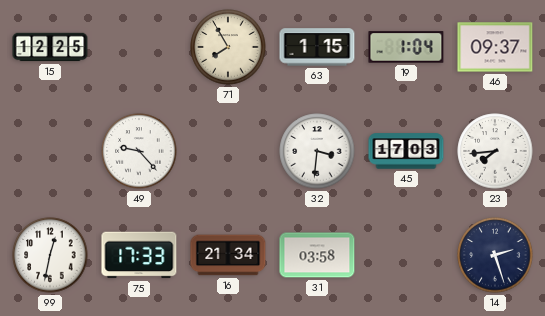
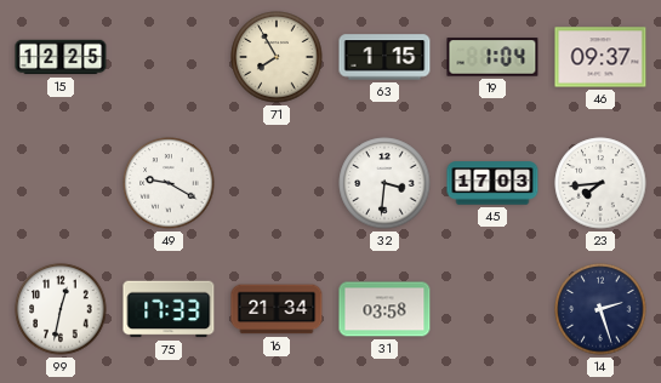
49: 9:23 -> 9:20
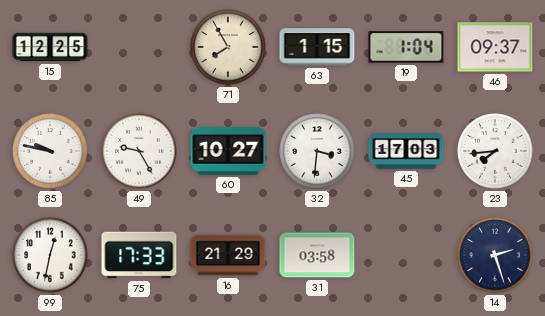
85: none -> 9:47
49: 9:20 -> 9:25
60: none -> 10:27
16: 21:34 -> 21:29
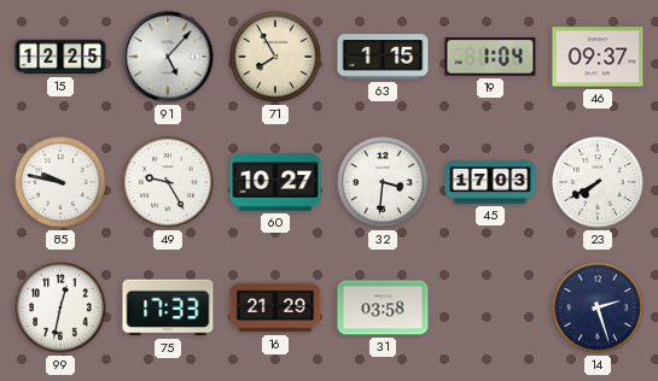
91: none -> 5:07
23: 7:44 -> 7:40
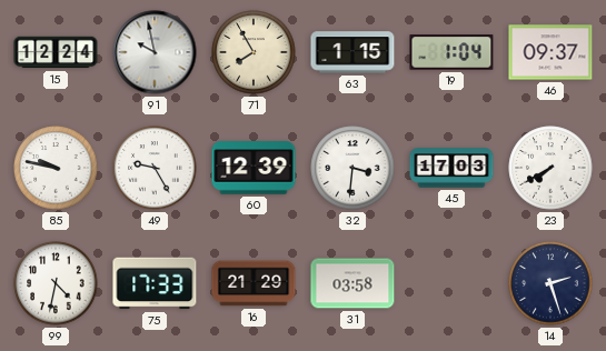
15: 12:25 -> 12:24
91: 5:07 -> 9:58
60: 10:27 -> 12:39
99: 12:32 -> 4:32
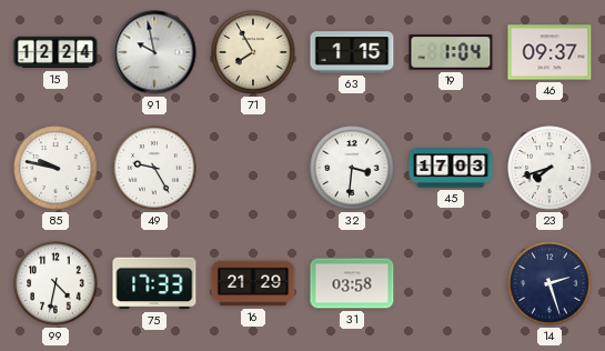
60: 12:39 -> none
23: 7:40 -> 7:42
